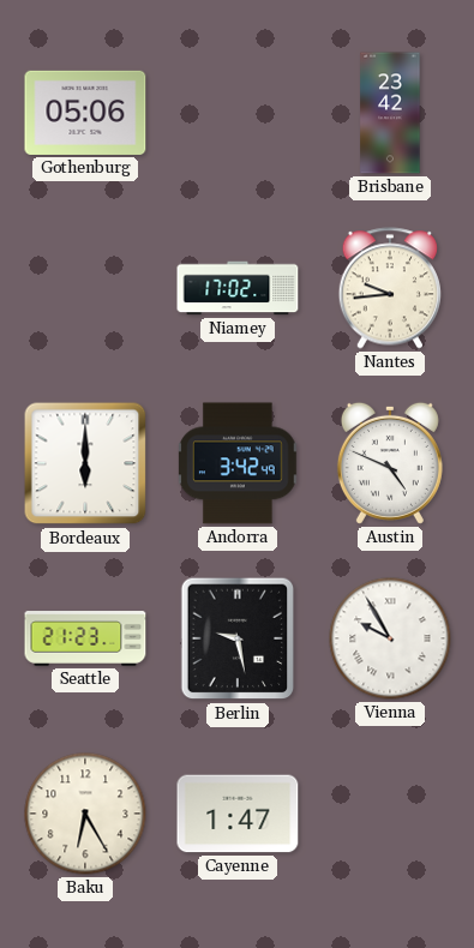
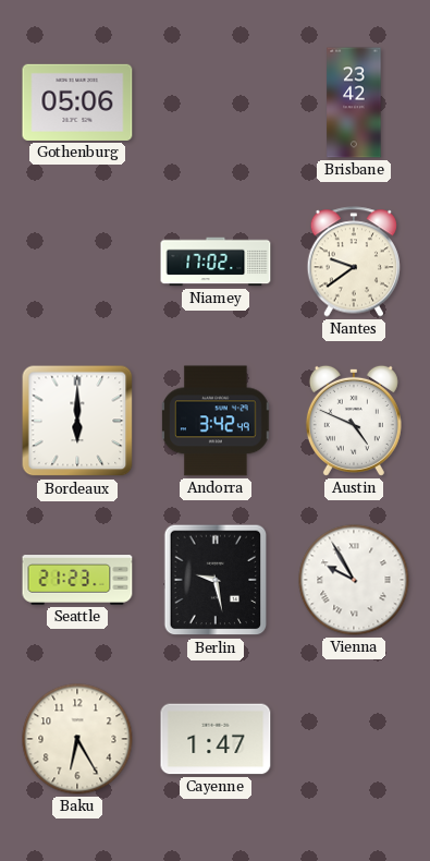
Nantes: 9:44 -> 9:39
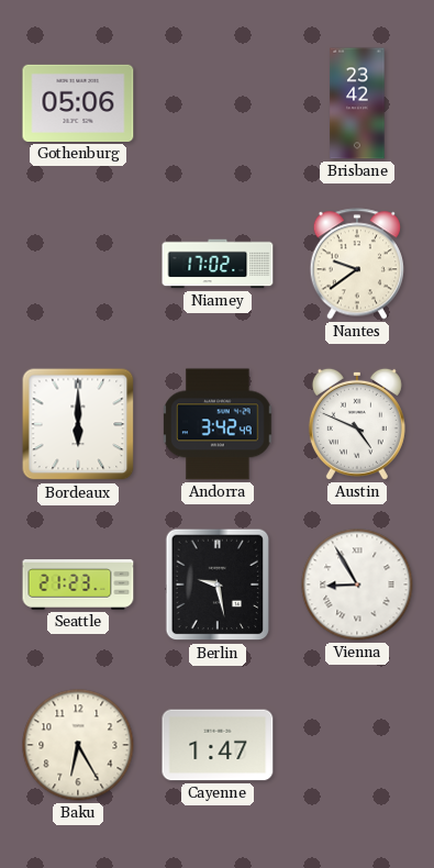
Vienna: 9:55 -> 8:55
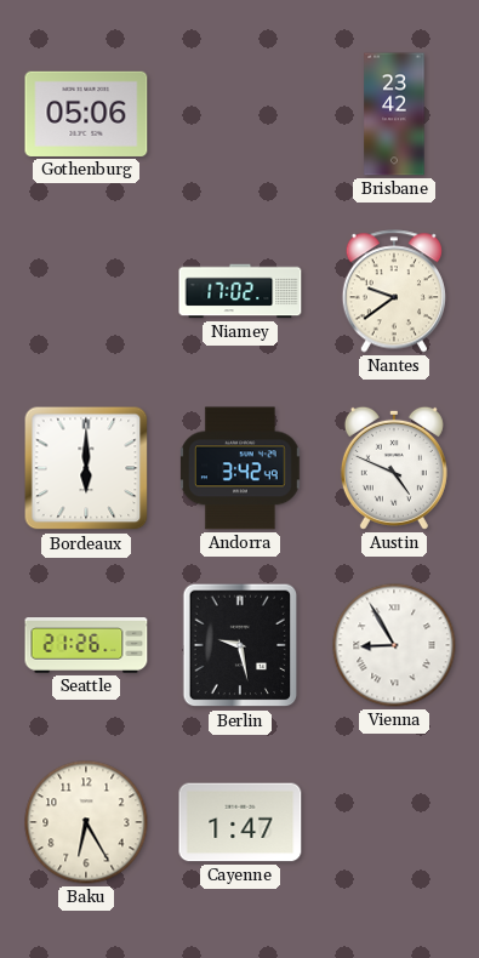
Seattle: 21:23 -> 21:26
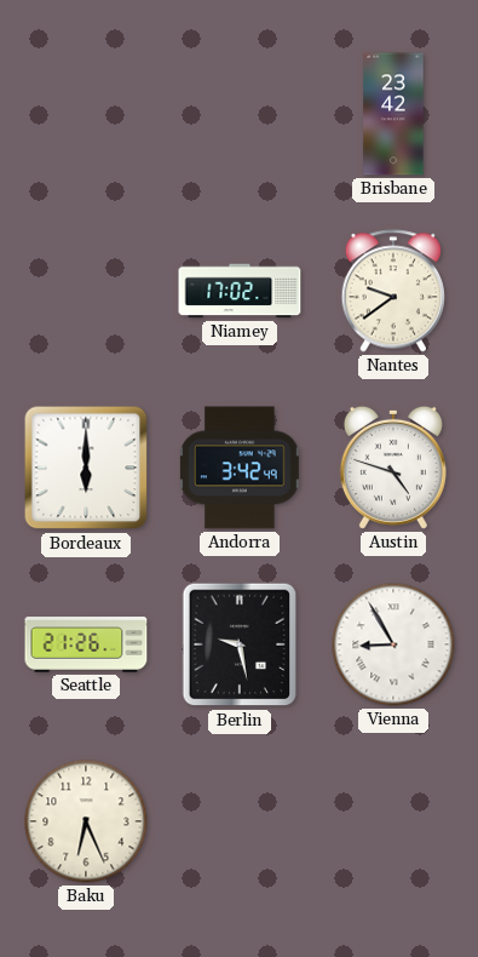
Gothenburg: 05:06 -> none
Austin: 4:49 -> 4:48
Baku: 6:25 -> 6:26
Cayenne: 1:47 -> none
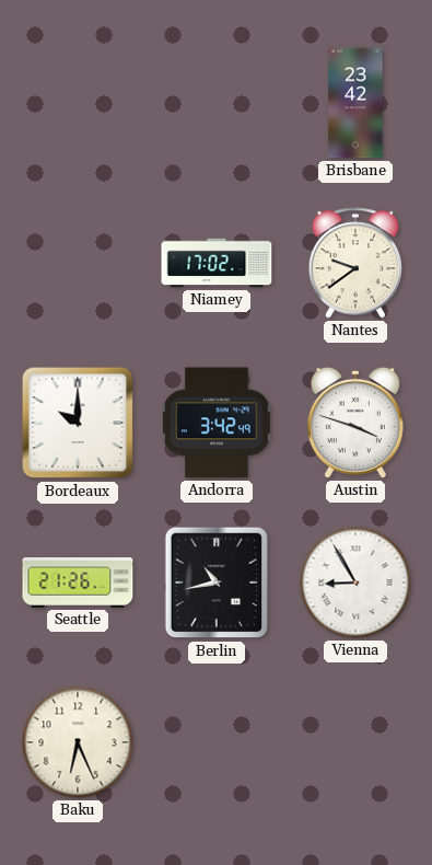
Bordeaux: 6:00 -> 10:00
Austin: 4:48 -> 3:48
Berlin: 9:28 -> 10:43
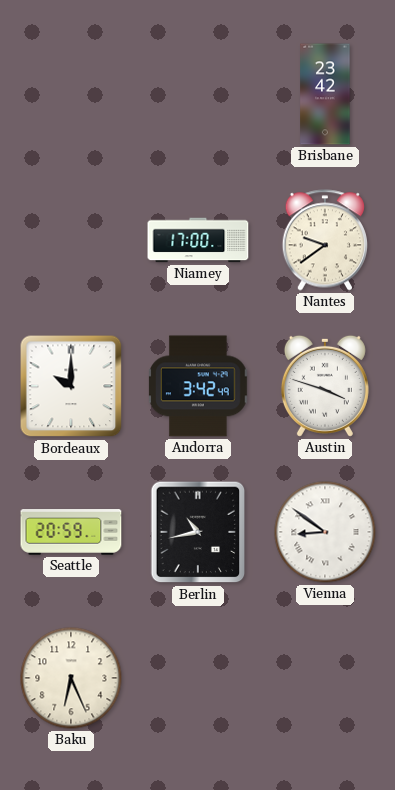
Niamey: 17:02 -> 17:00
Seattle: 21:26 -> 20:59
Vienna: 8:55 -> 8:51
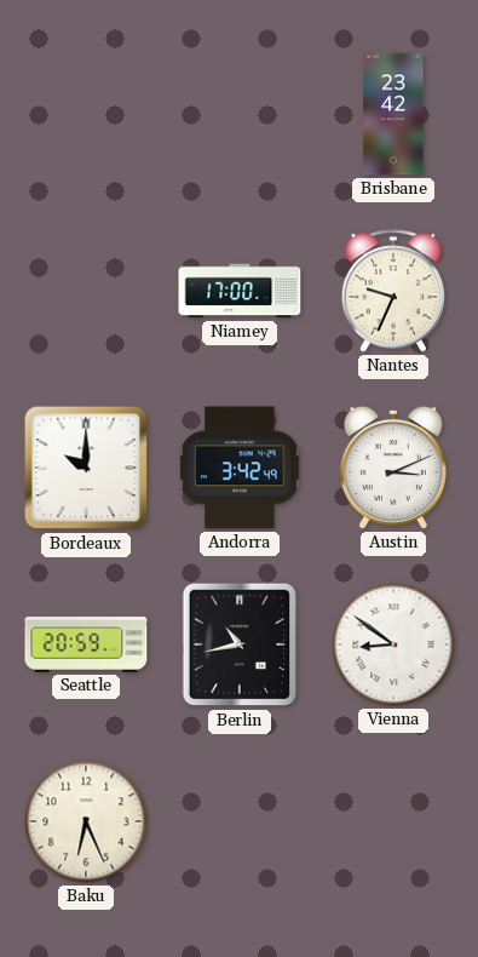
Nantes: 9:39 -> 9:34
Austin: 3:48 -> 3:11
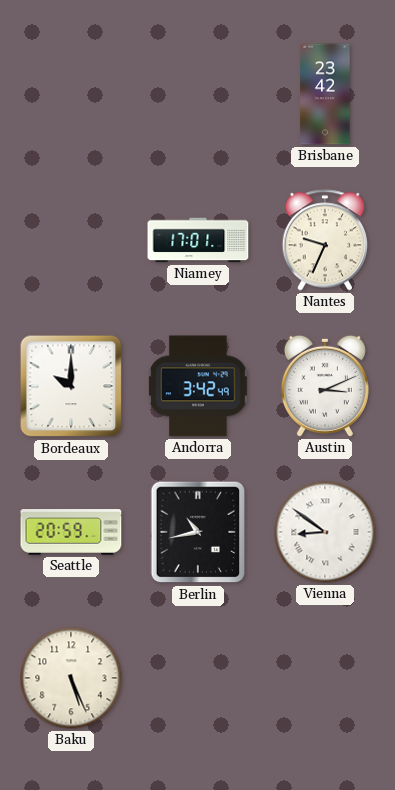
Niamey: 17:00 -> 17:01
Baku: 6:26 -> 5:26
